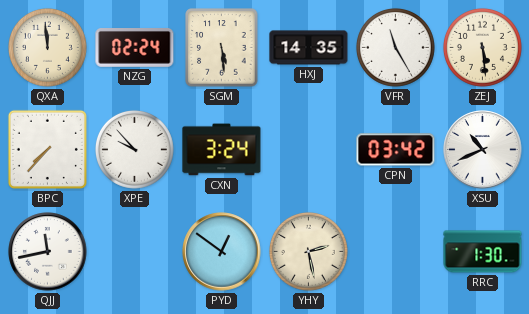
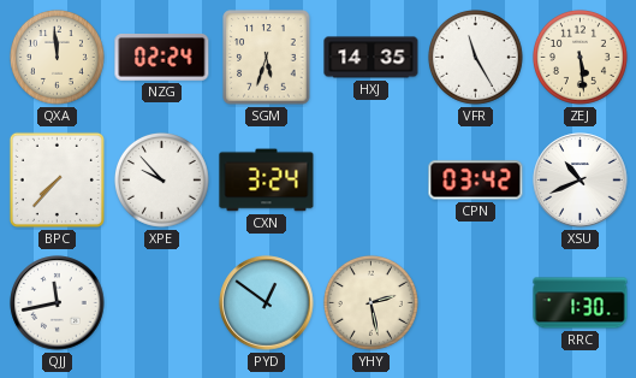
SGM: 5:29 -> 5:33
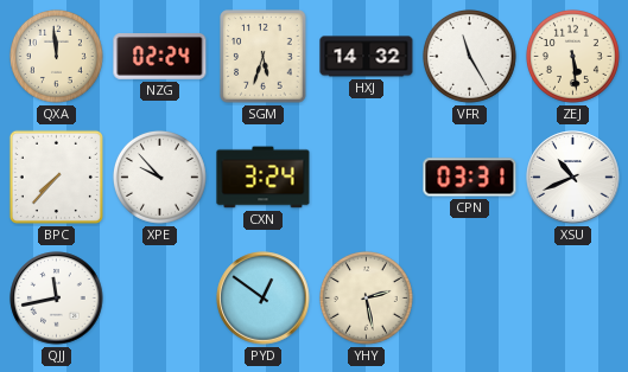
HXJ: 14:35 -> 14:32
CPN: 03:42 -> 03:31
RRC: 1:30 -> none
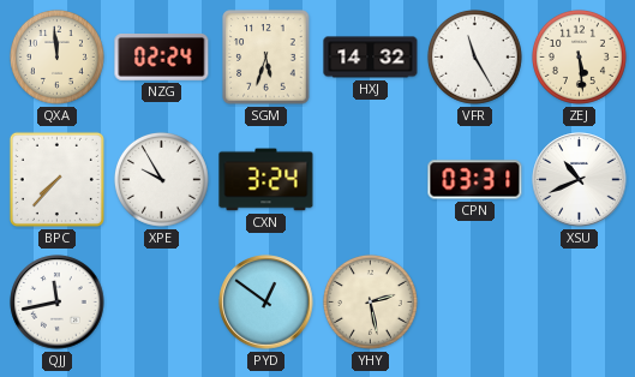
XPE: 9:53 -> 9:55
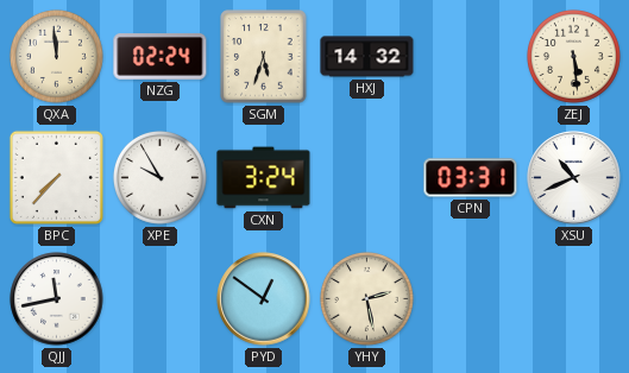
VFR: 11:25 -> none
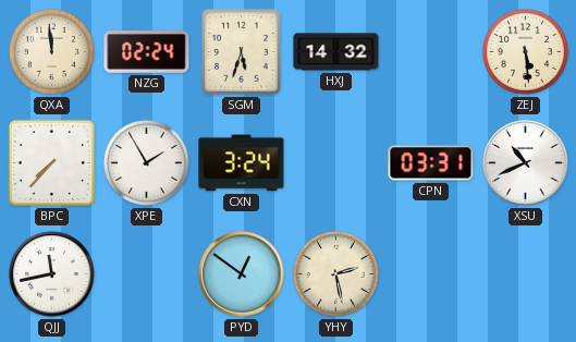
XPE: 9:55 -> 1:55
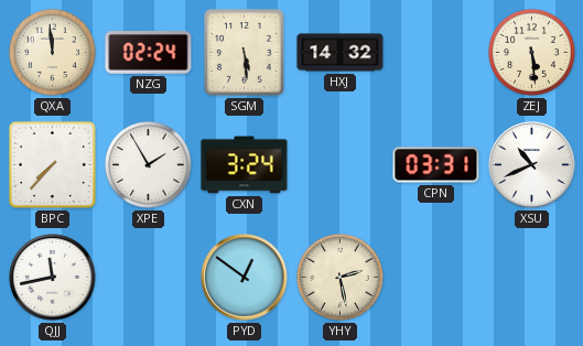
SGM: 5:33 -> 5:29
